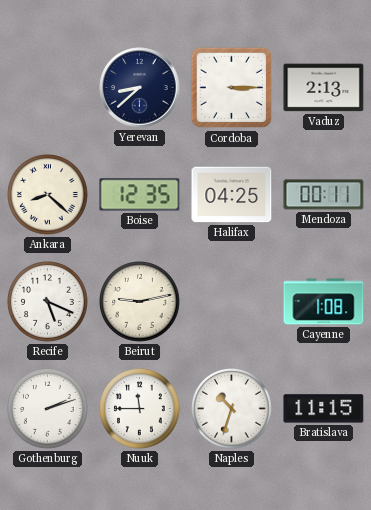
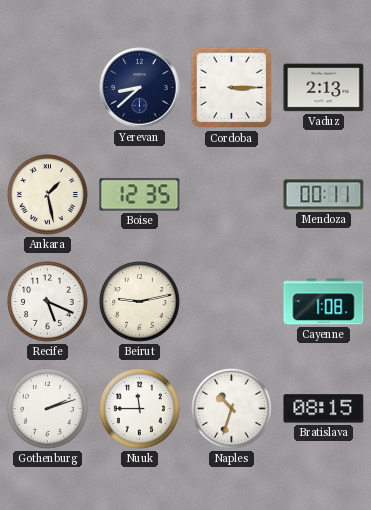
Ankara: 8:22 -> 1:28
Halifax: 04:25 -> none
Bratislava: 11:15 -> 08:15
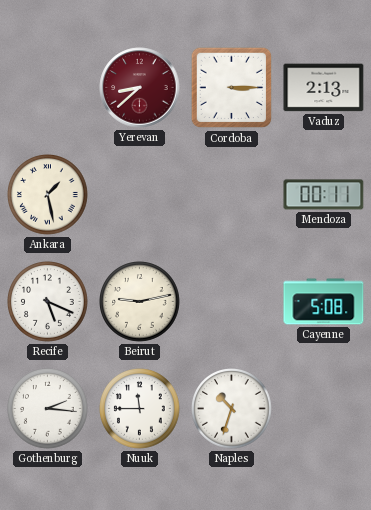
Yerevan dial: navy -> burgundy
Boise: 12:35 -> none
Cayenne: 1:08 -> 5:08
Gothenburg: 2:12 -> 2:16
Bratislava: 08:15 -> none
